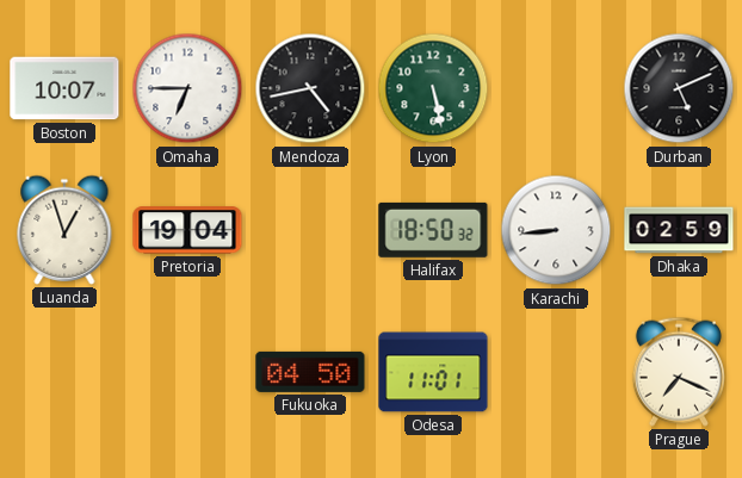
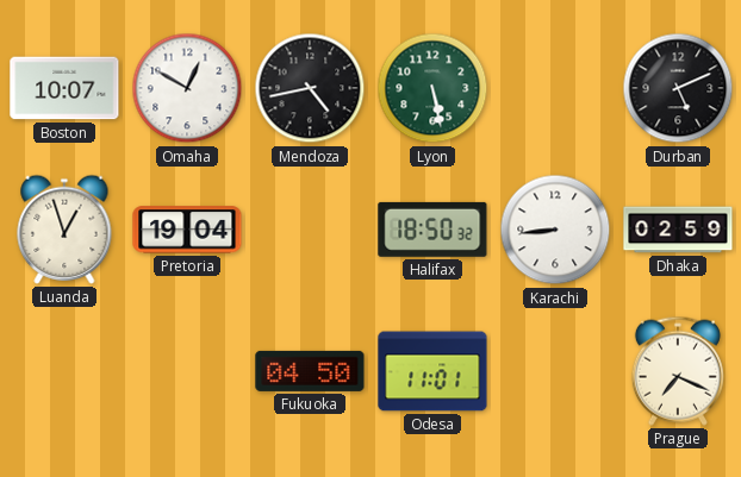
Omaha: 6:45 -> 12:50
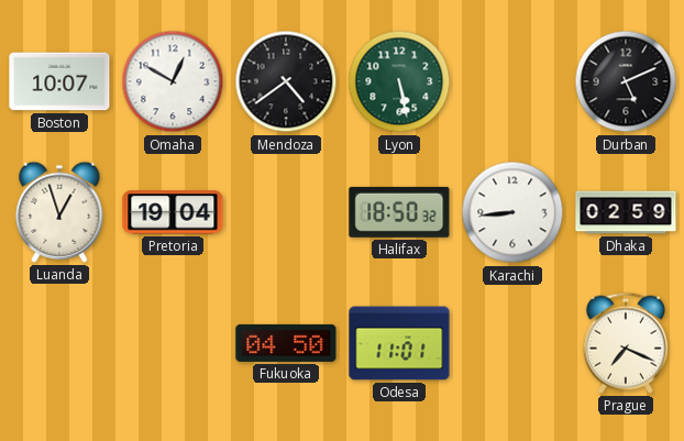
Mendoza: 4:43 -> 4:39
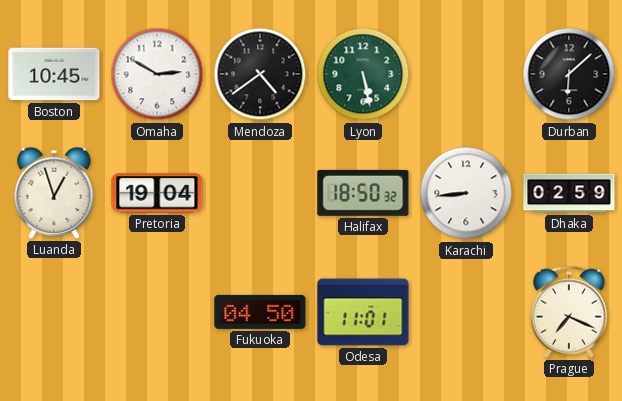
Boston: 10:07 -> 10:45
Omaha: 12:50 -> 2:50
Durban: 5:11 -> 6:08
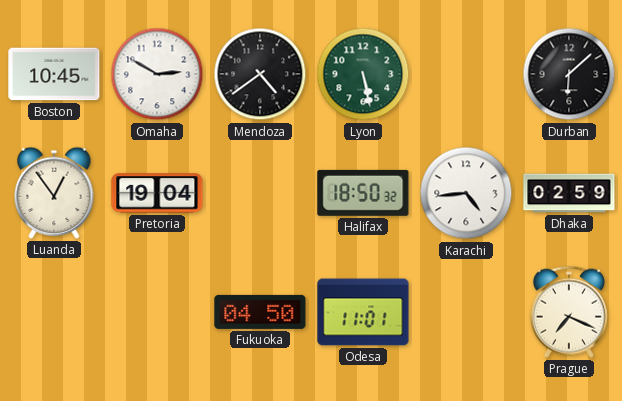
Luanda: 12:57 -> 12:54
Karachi: 8:44 -> 4:44
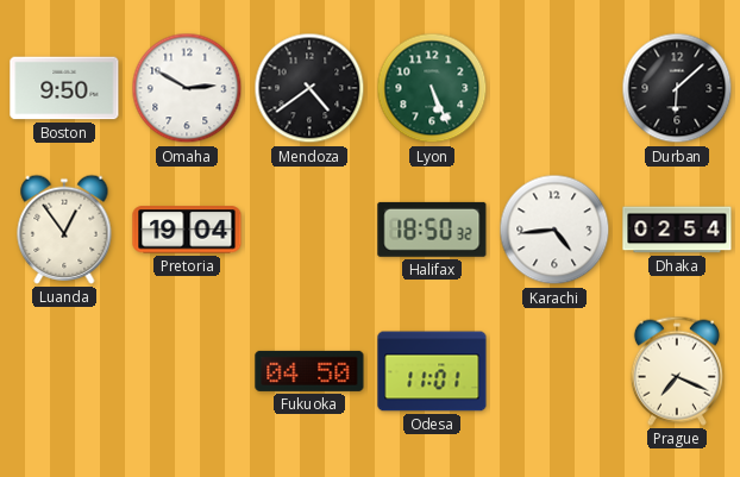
Boston: 10:45 -> 9:50
Lyon: 5:28 -> 5:26
Dhaka: 02:59 -> 02:54
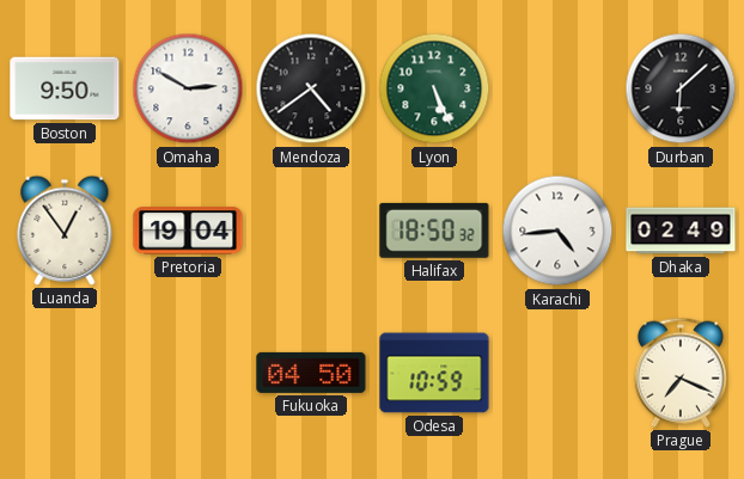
Dhaka: 02:54 -> 02:49
Odesa: 11:01 -> 10:59
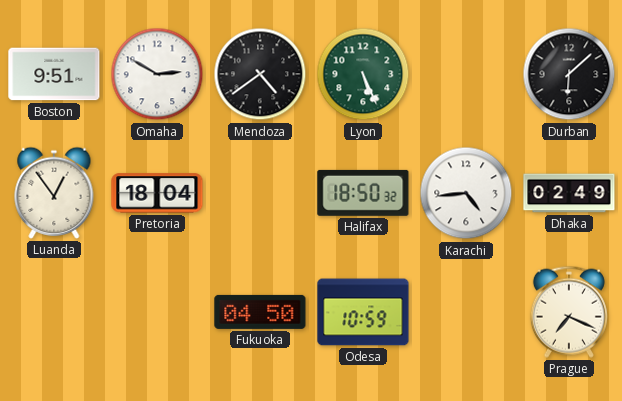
Boston: 9:50 -> 9:51
Pretoria: 19:04 -> 18:04
